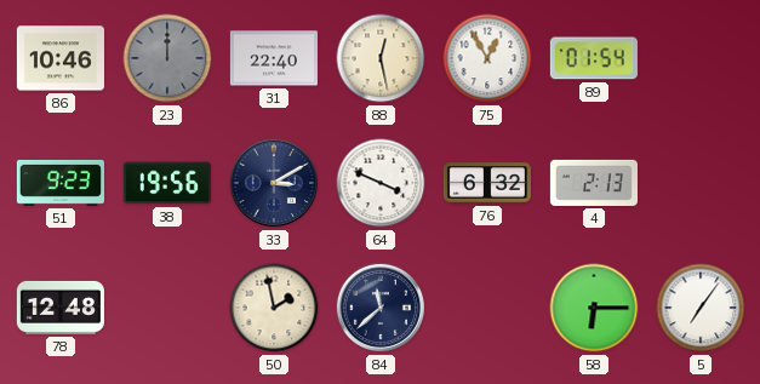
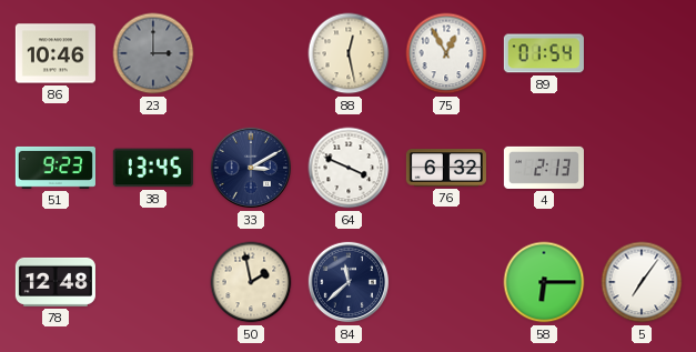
23: 12:00 -> 3:00
31: 22:40 -> none
38: 19:56 -> 13:45
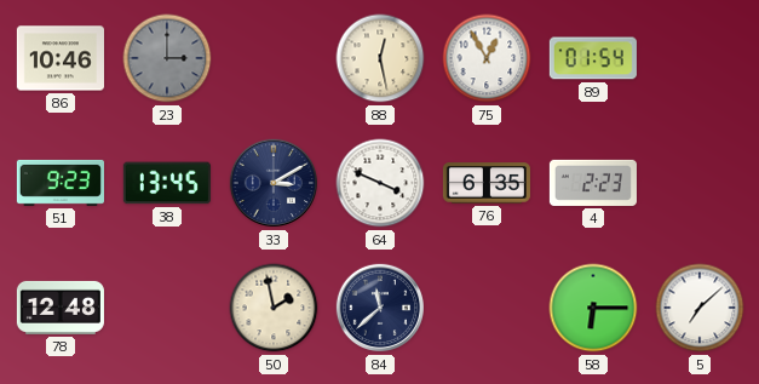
76: 6:32 -> 6:35
4: 2:13 -> 2:23
5: 7:06 -> 7:08
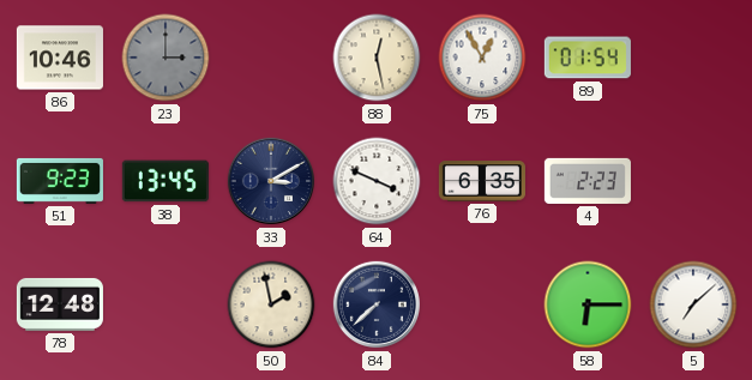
84: 11:38 -> 7:38
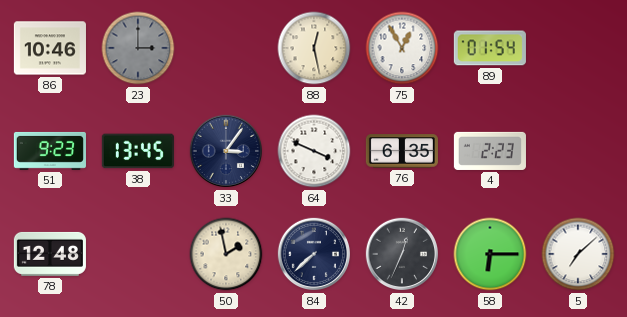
33: 3:10 -> 3:06
42: none -> 12:34
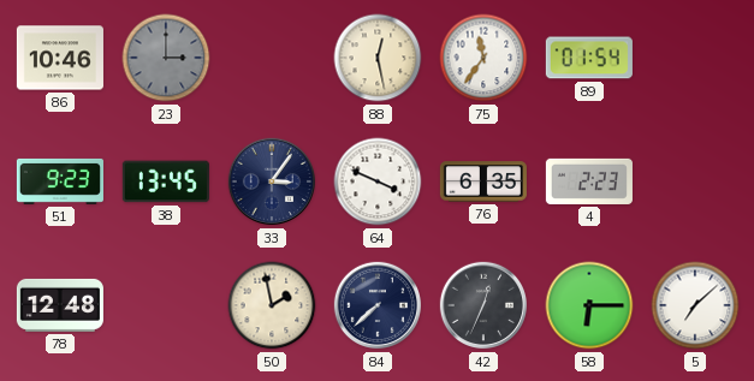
75: 12:55 -> 11:36
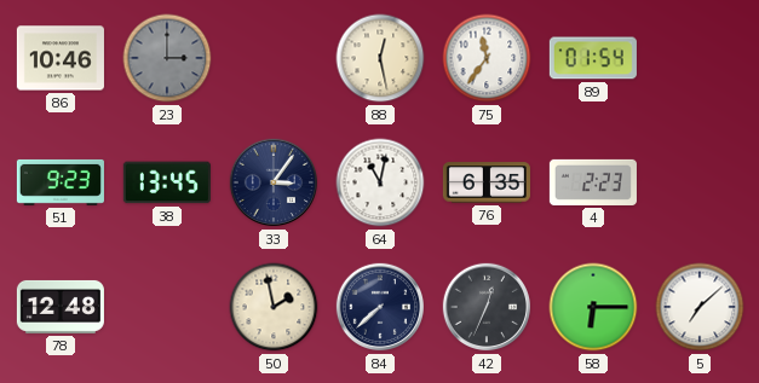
64: 3:49 -> 11:02
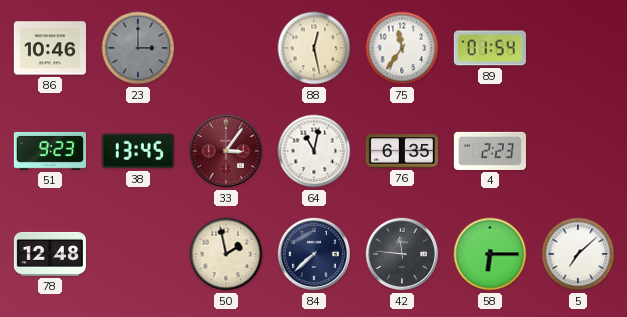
33 dial: navy -> burgundy
42: 12:34 -> 11:46
